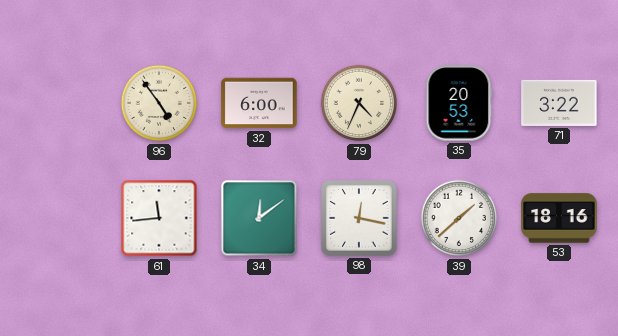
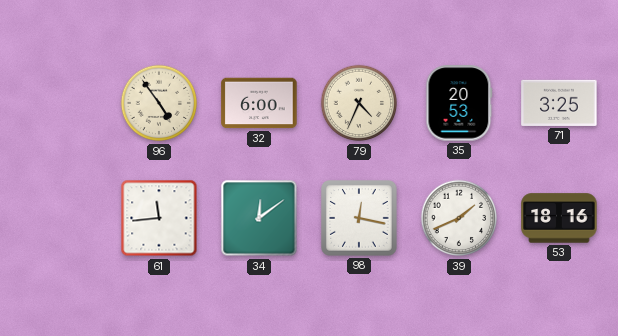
71: 3:22 -> 3:25
39: 1:38 -> 1:41
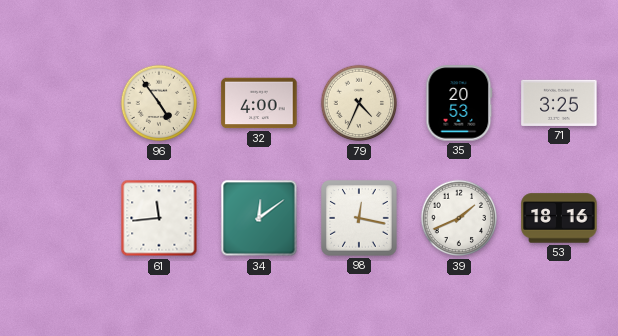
32: 6:00 -> 4:00
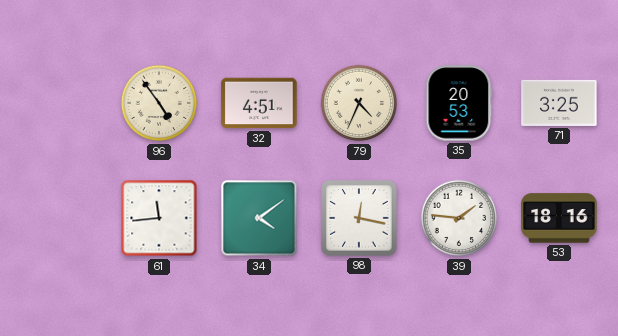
32: 4:00 -> 4:51
34: 12:09 -> 4:09
39: 1:41 -> 1:46
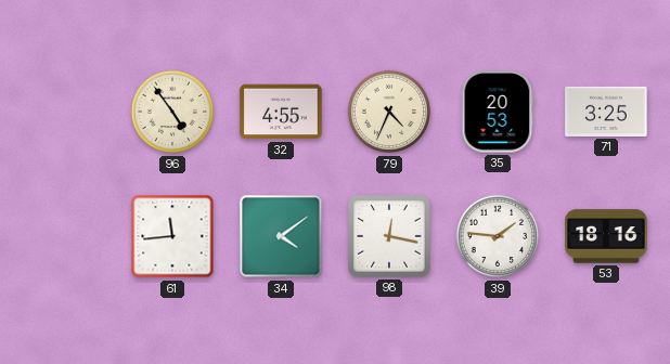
32: 4:51 -> 4:55
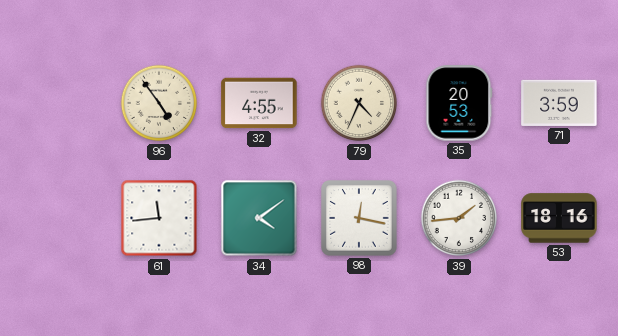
71: 3:25 -> 3:59
39: 1:46 -> 1:44
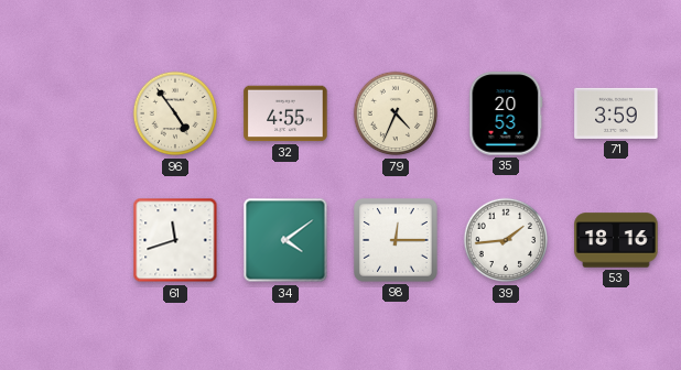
61: 11:44 -> 11:42
98: 12:17 -> 12:15
